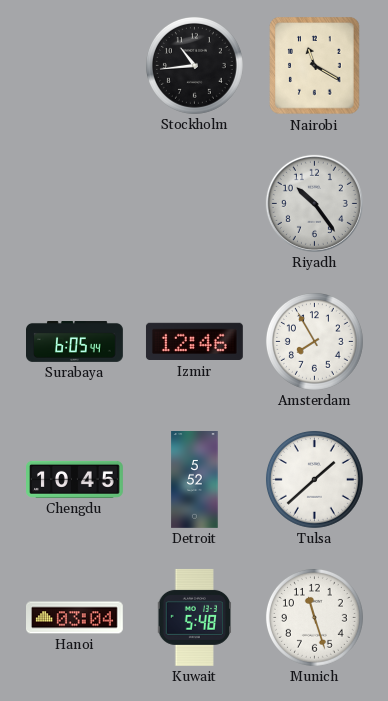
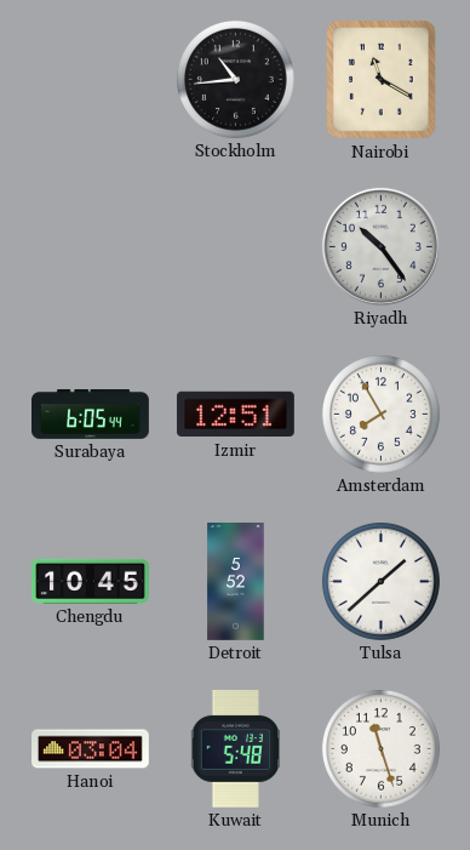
Izmir: 12:46 -> 12:51
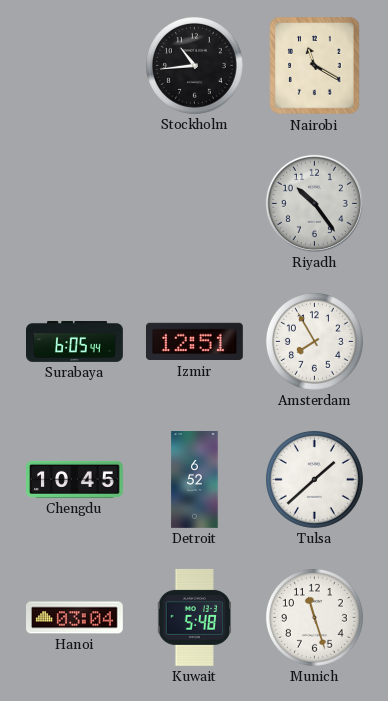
Detroit: 5:52 -> 6:52
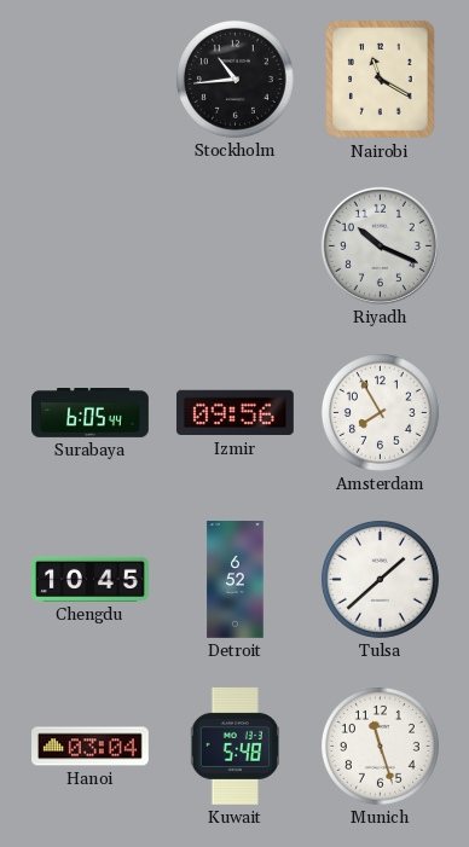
Riyadh: 10:24 -> 10:19
Izmir: 12:51 -> 09:56
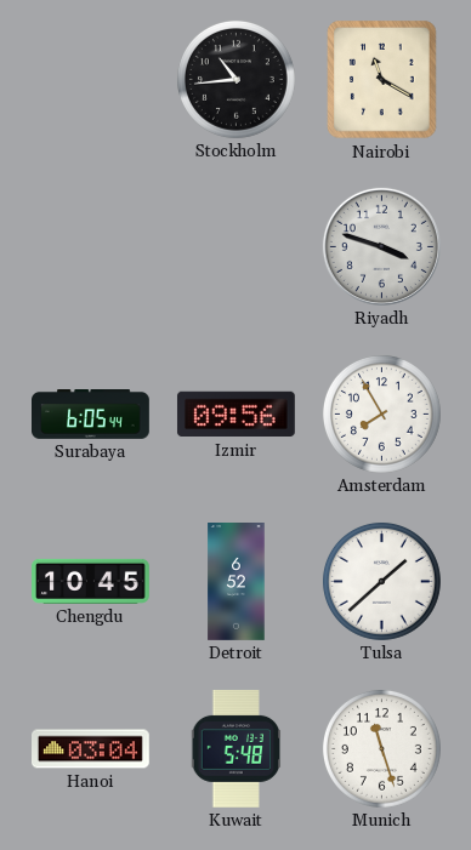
Riyadh: 10:19 -> 3:48
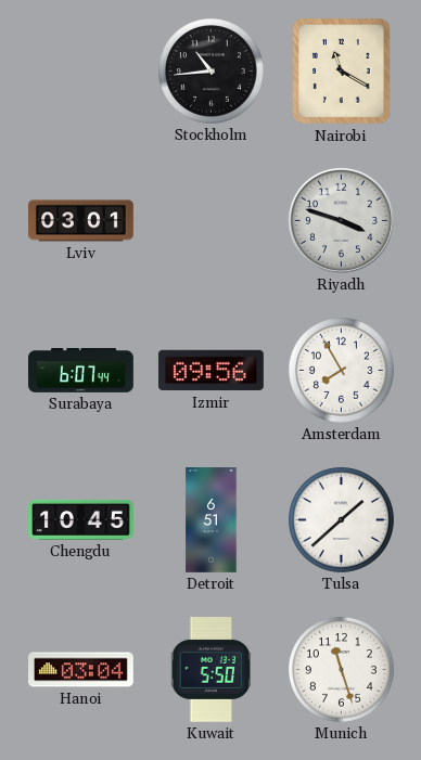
Lviv: none -> 03:01
Surabaya: 6:05 -> 6:07
Detroit: 6:52 -> 6:51
Kuwait: 5:48 -> 5:50
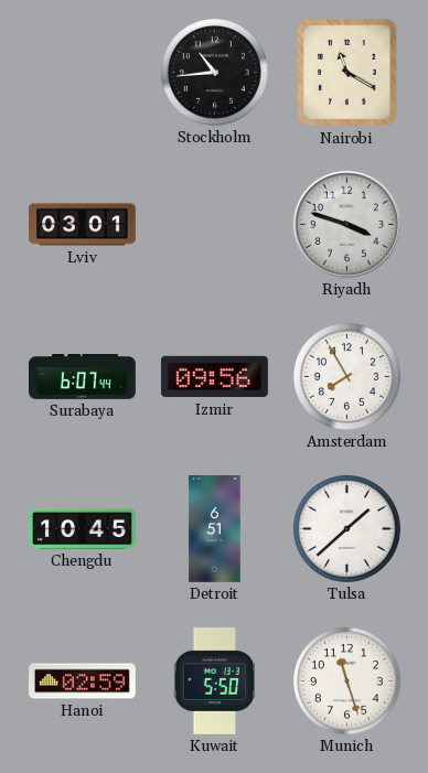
Hanoi: 03:04 -> 02:59
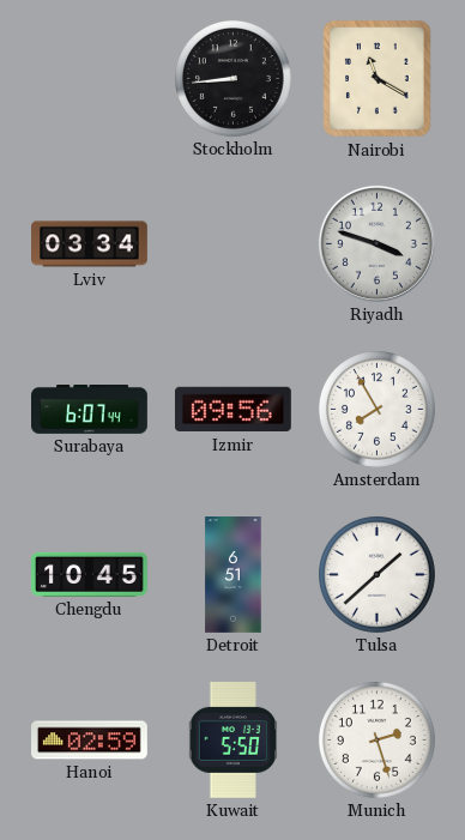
Stockholm: 10:44 -> 8:44
Lviv: 03:01 -> 03:34
Munich: 11:27 -> 2:27
